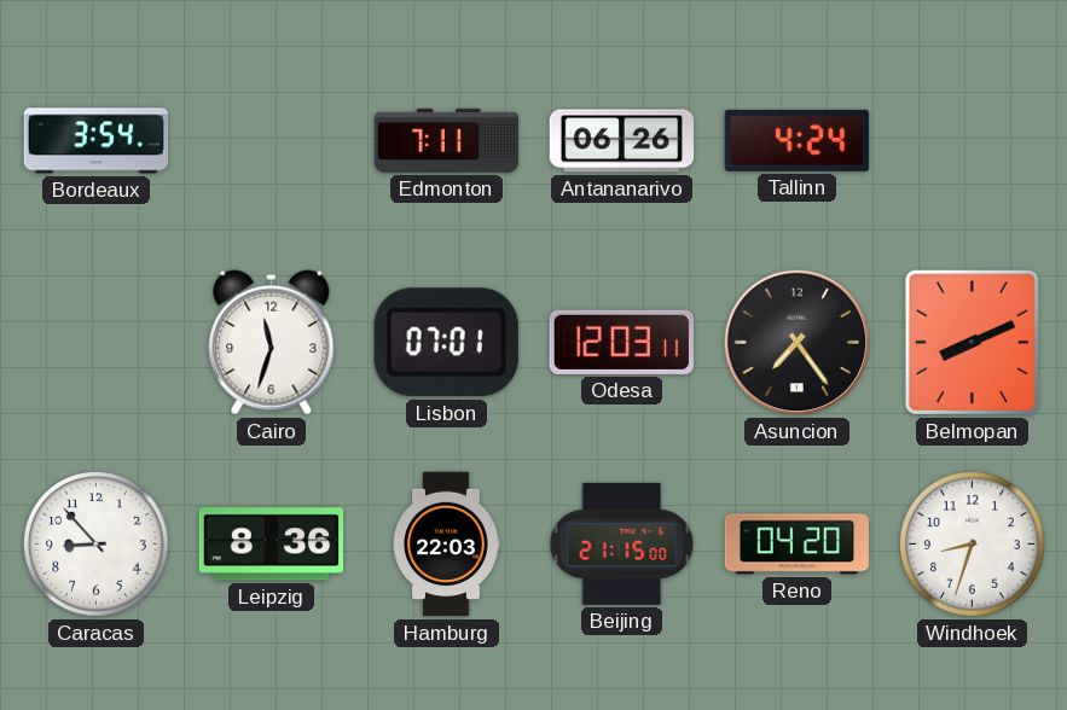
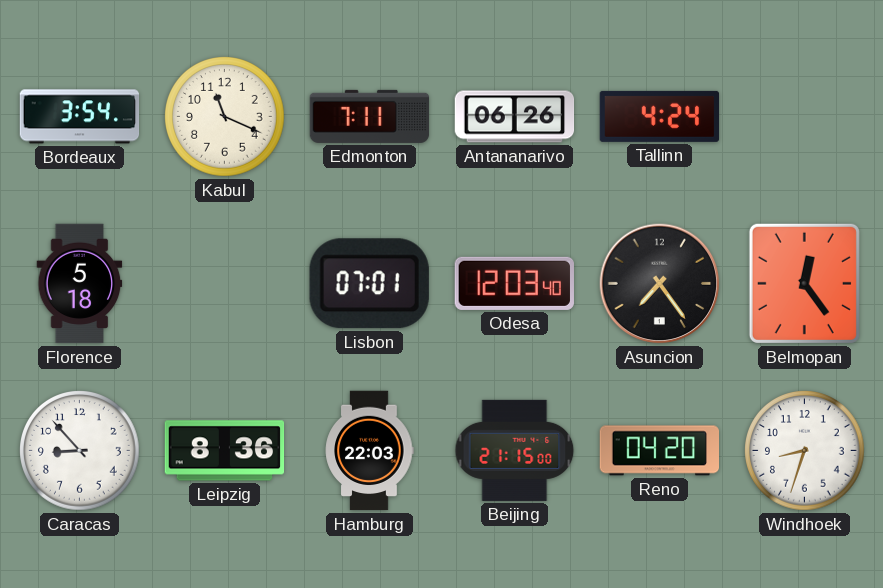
Kabul: none -> 11:19
Florence: none -> 5:18
Cairo: 11:33 -> none
Odesa: 12:03:11 -> 12:03:40
Belmopan: 8:11 -> 12:24
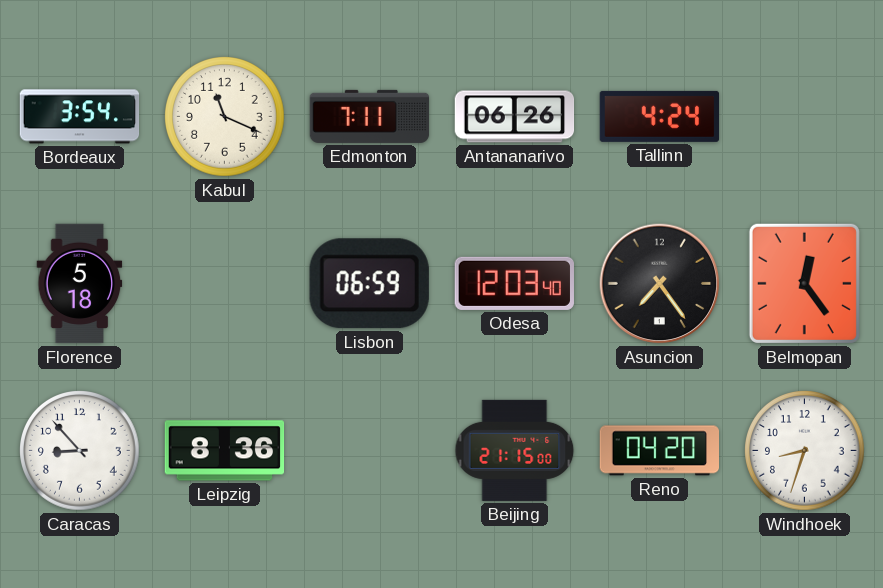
Lisbon: 07:01 -> 06:59
Hamburg: 22:03 -> none
